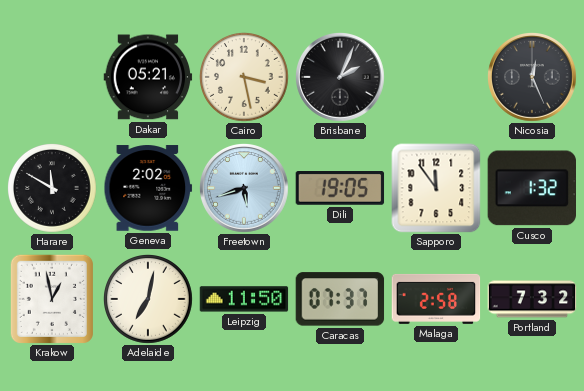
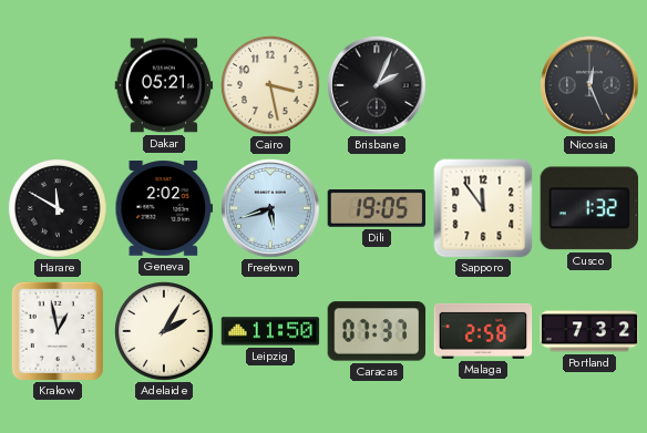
Adelaide: 7:02 -> 2:05
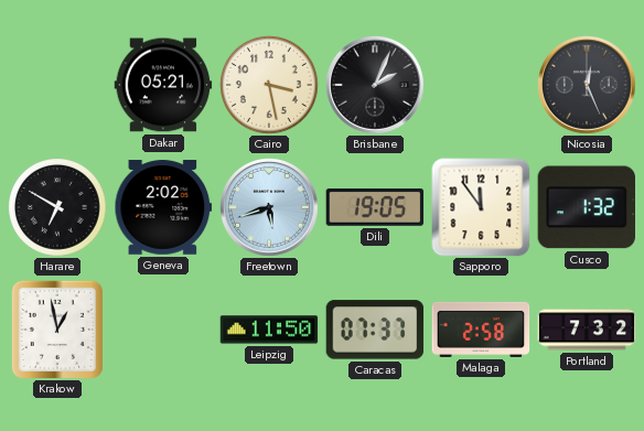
Harare: 11:50 -> 6:50
Adelaide: 2:05 -> none
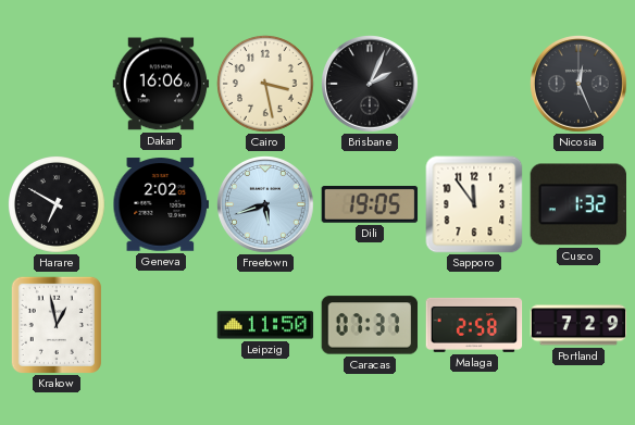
Dakar: 05:21 -> 16:06
Portland: 7:32 -> 7:29
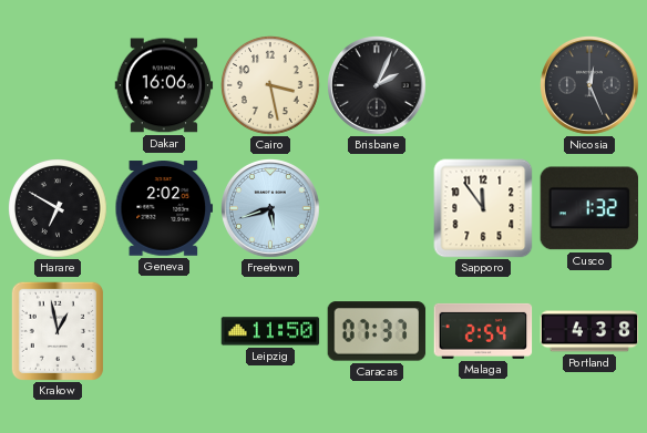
Dili: 19:05 -> none
Malaga: 2:58 -> 2:54
Portland: 7:29 -> 4:38
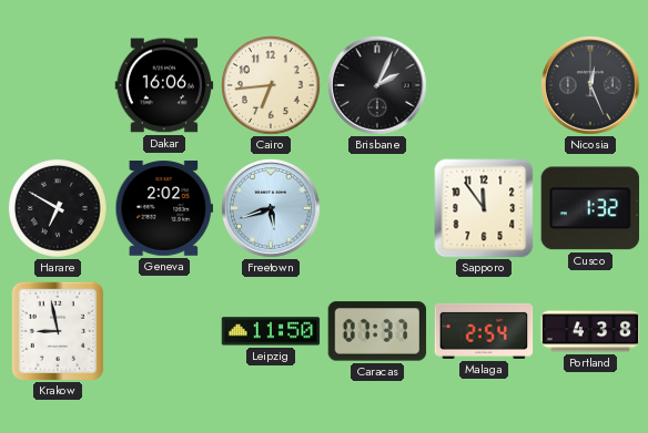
Cairo: 3:28 -> 6:44
Krakow: 12:58 -> 8:58
